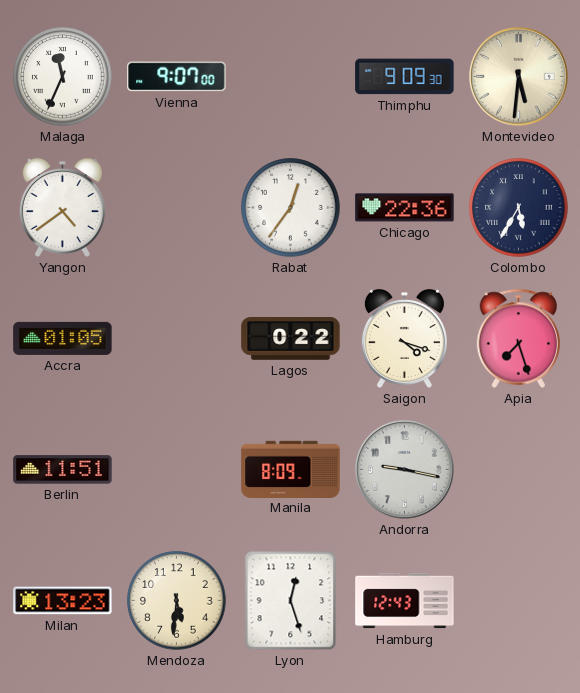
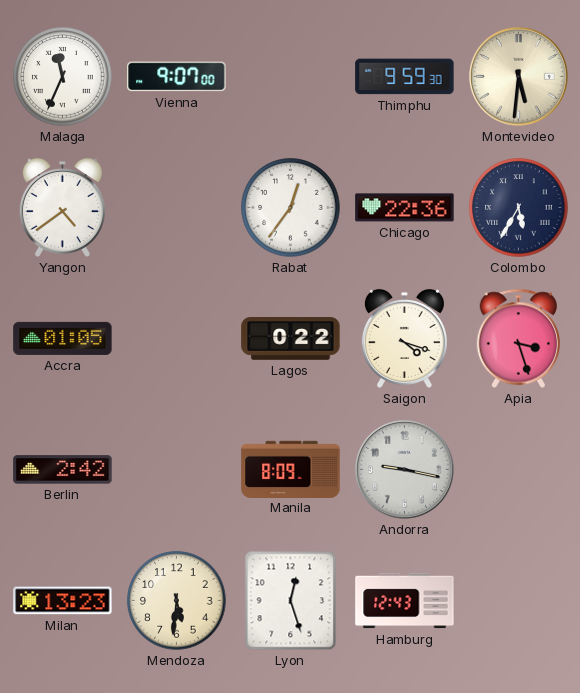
Thimphu: 9:09 -> 9:59
Apia: 7:27 -> 3:27
Berlin: 11:51 -> 2:42
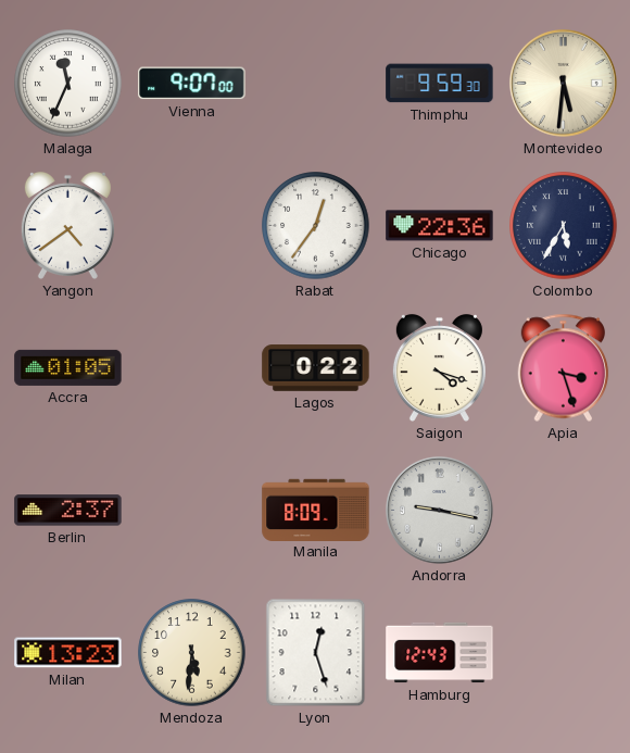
Berlin: 2:42 -> 2:37
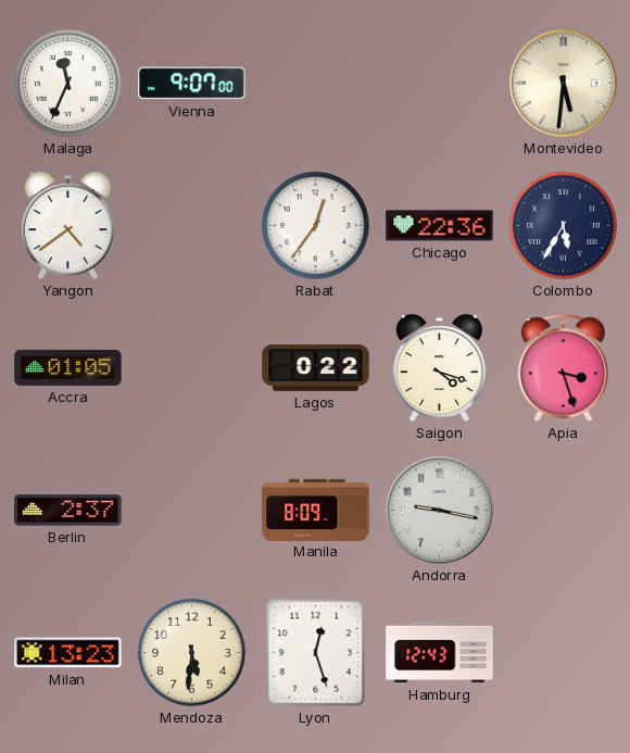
Thimphu: 9:59 -> none
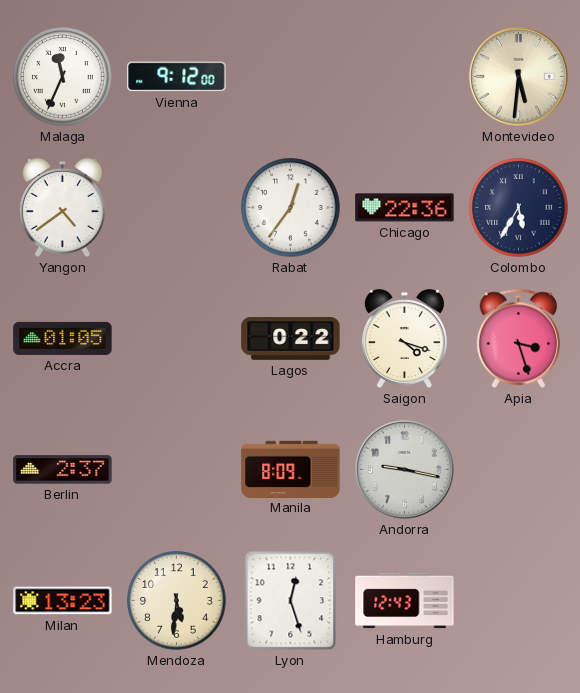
Vienna: 9:07 -> 9:12
